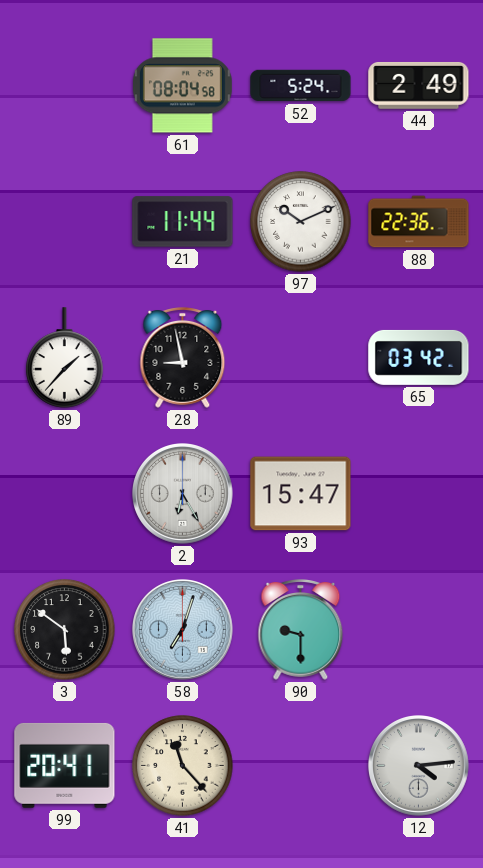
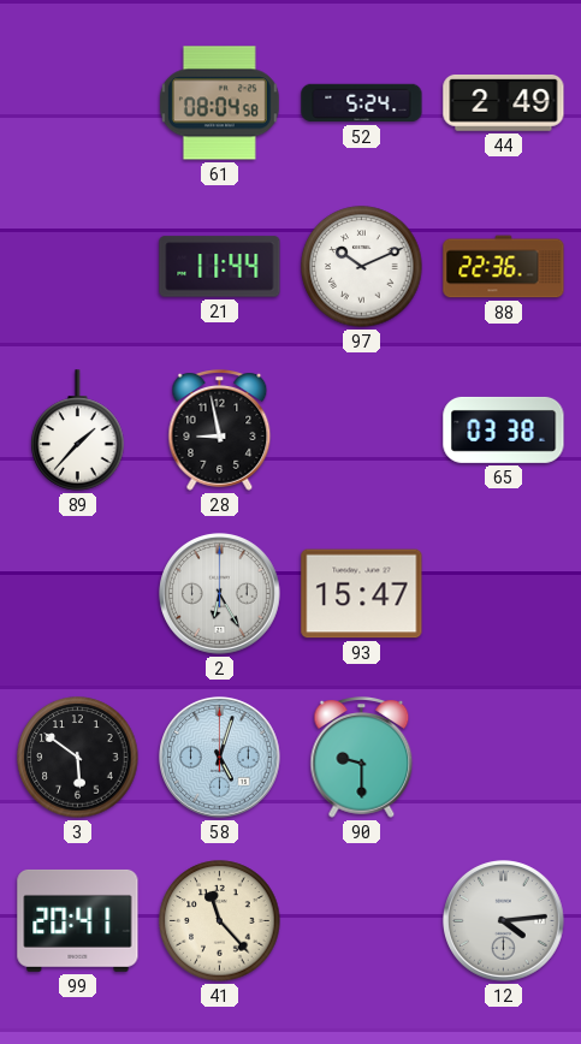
65: 03:42 -> 03:38
58: 7:03 -> 5:03
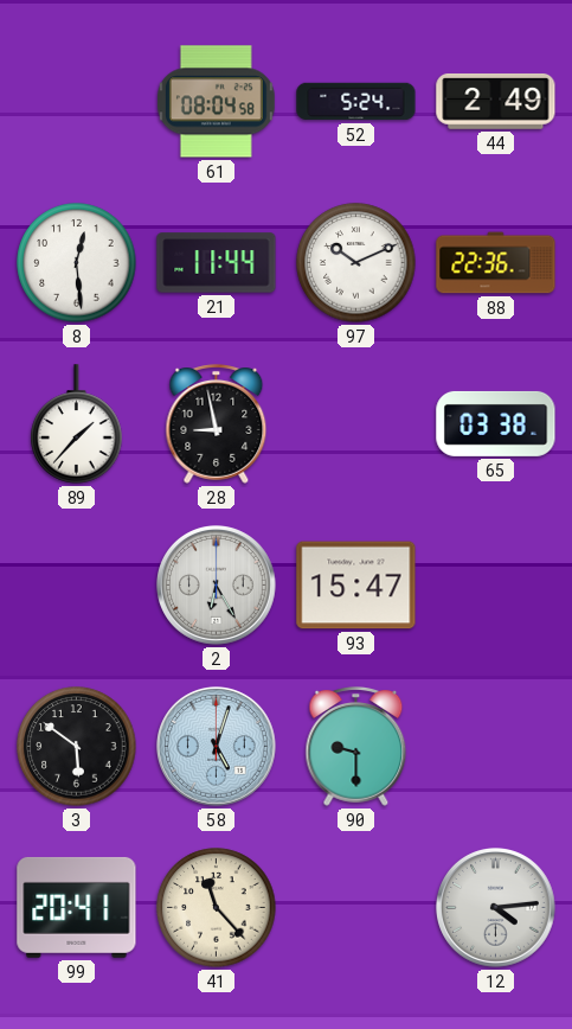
8: none -> 12:29
